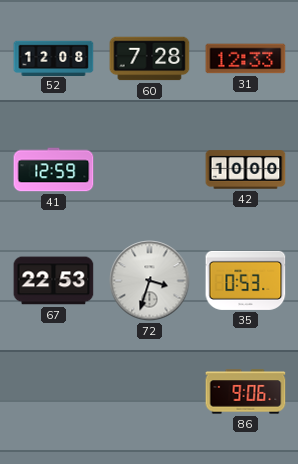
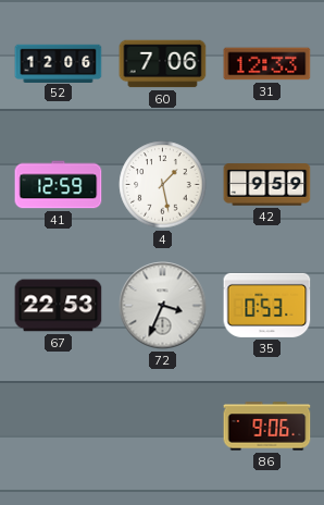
52: 12:08 -> 12:06
60: 7:28 -> 7:06
4: none -> 1:28
42: 10:00 -> 9:59
72: 3:33 -> 3:34
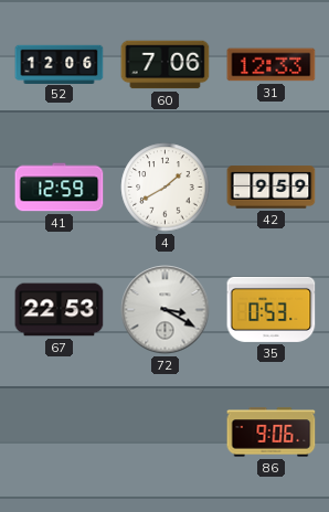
4: 1:28 -> 1:40
72: 3:34 -> 3:20
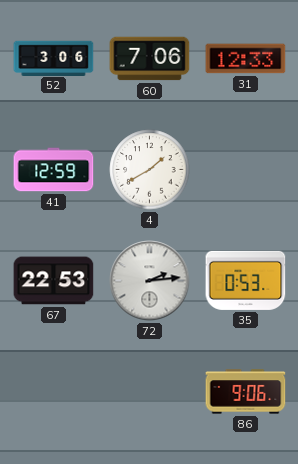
52: 12:06 -> 3:06
42: 9:59 -> none
72: 3:20 -> 2:14
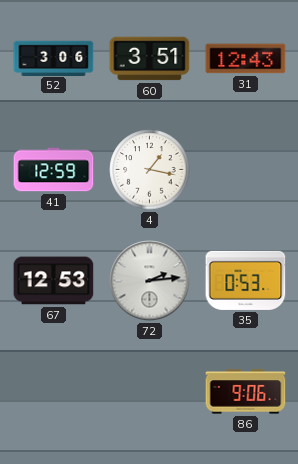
60: 7:06 -> 3:51
31: 12:33 -> 12:43
4: 1:40 -> 1:17
67: 22:53 -> 12:53
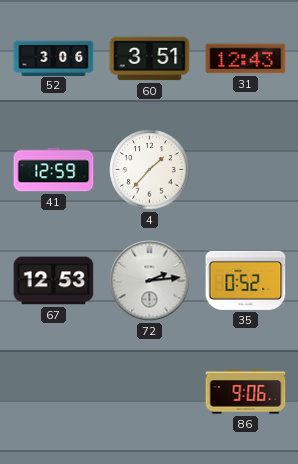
4: 1:17 -> 1:37
35: 0:53 -> 0:52
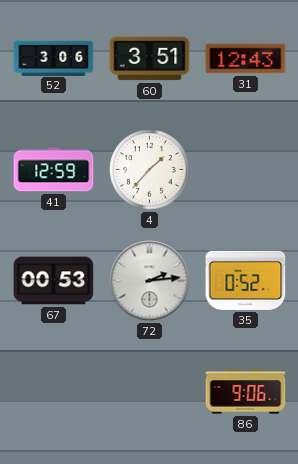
67: 12:53 -> 00:53
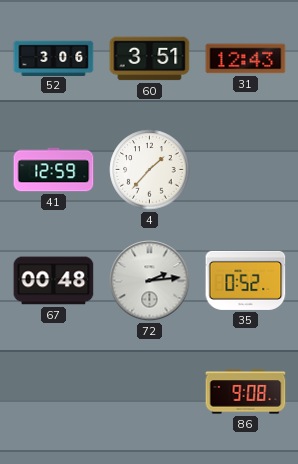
67: 00:53 -> 00:48
86: 9:06 -> 9:08
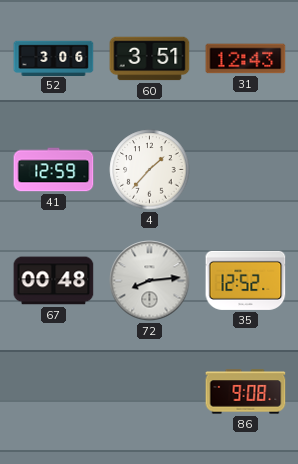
72: 2:14 -> 8:14
35: 0:52 -> 12:52
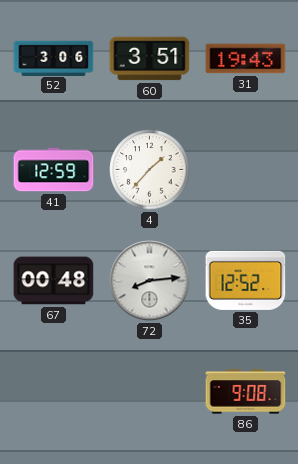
31: 12:43 -> 19:43
